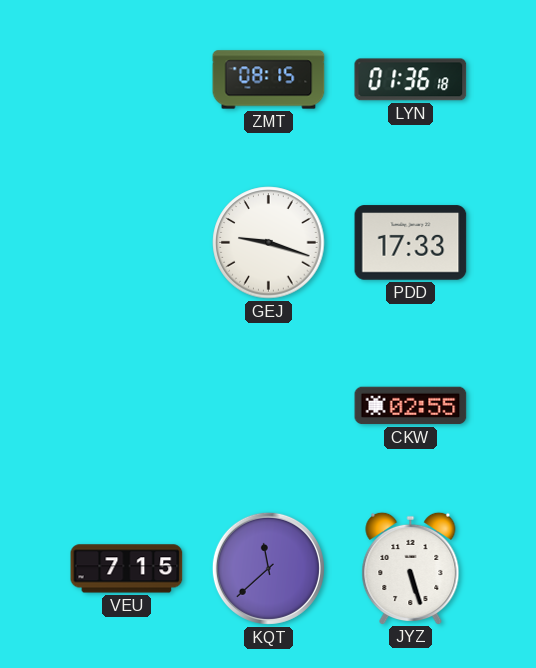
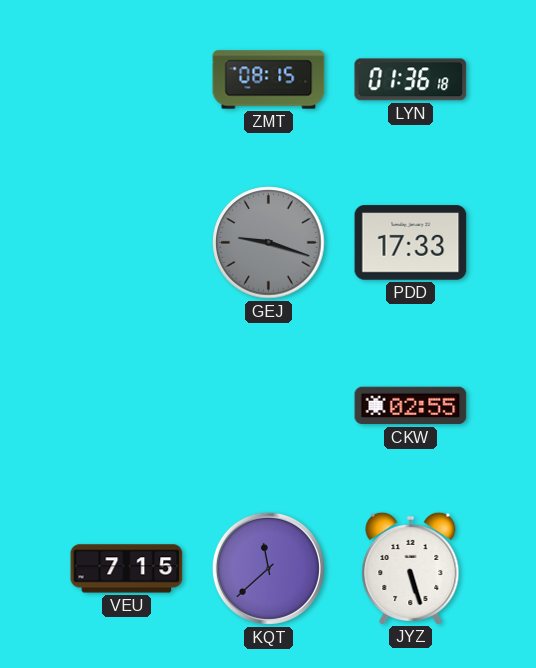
GEJ dial: white -> grey
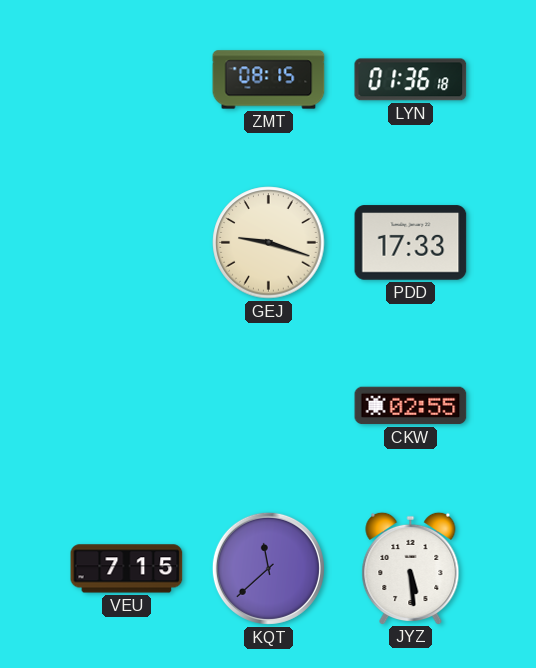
GEJ dial: grey -> cream
JYZ: 5:27 -> 5:29
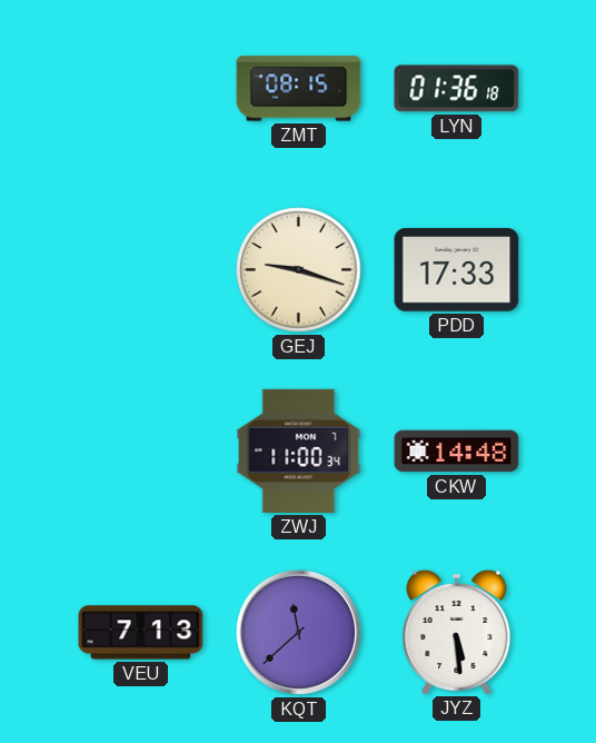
ZWJ: none -> 11:00
CKW: 02:55 -> 14:48
VEU: 7:15 -> 7:13
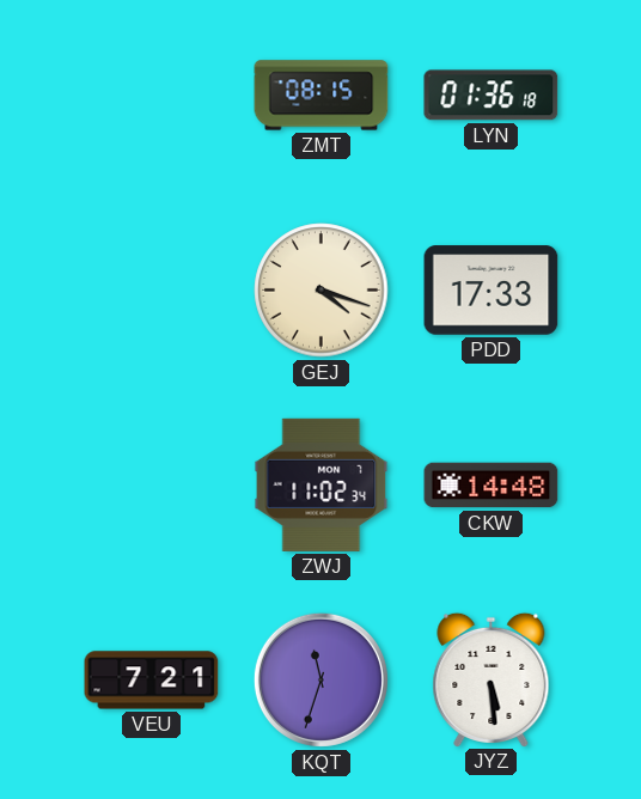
GEJ: 9:18 -> 4:18
ZWJ: 11:00 -> 11:02
VEU: 7:13 -> 7:21
KQT: 11:38 -> 11:33
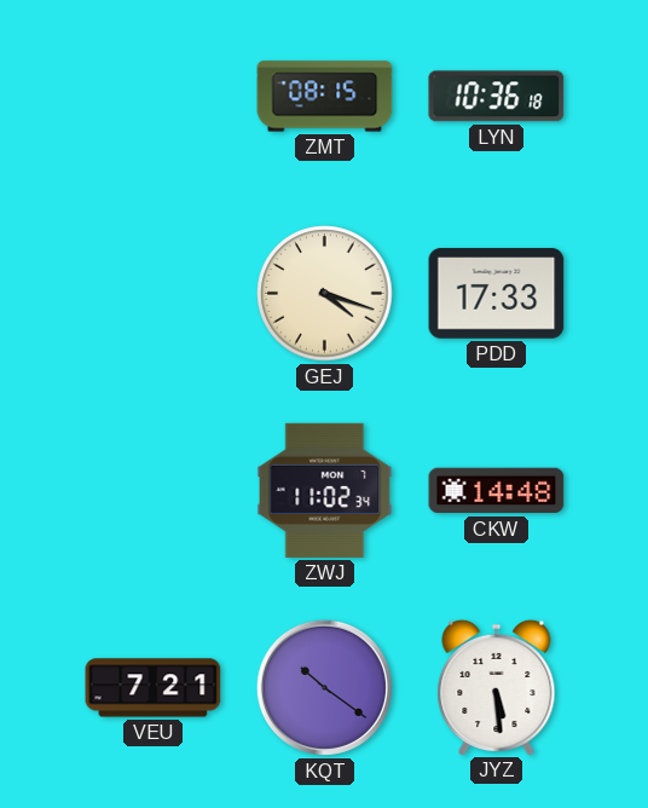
LYN: 01:36 -> 10:36
KQT: 11:33 -> 10:21
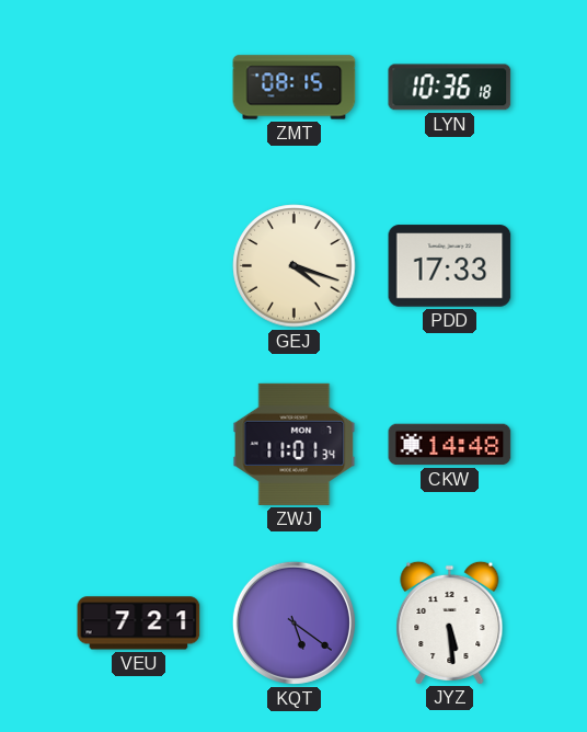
ZWJ: 11:02 -> 11:01
KQT: 10:21 -> 5:21
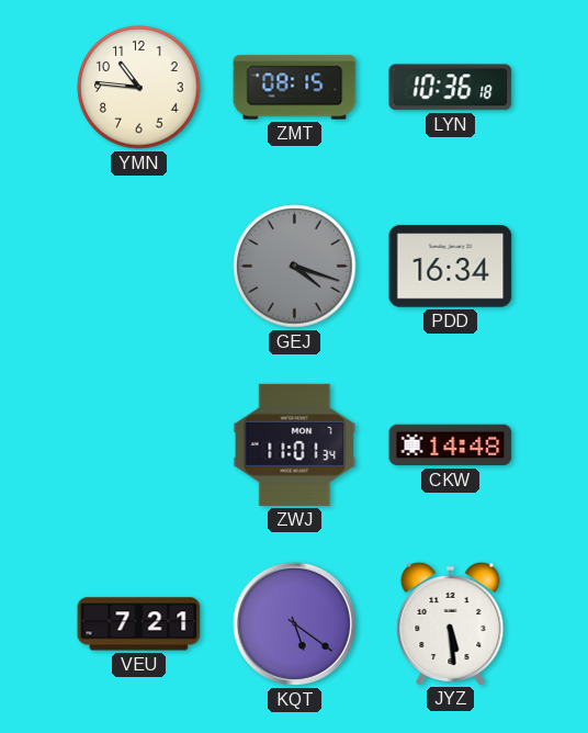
YMN: none -> 10:46
GEJ dial: cream -> grey
PDD: 17:33 -> 16:34
